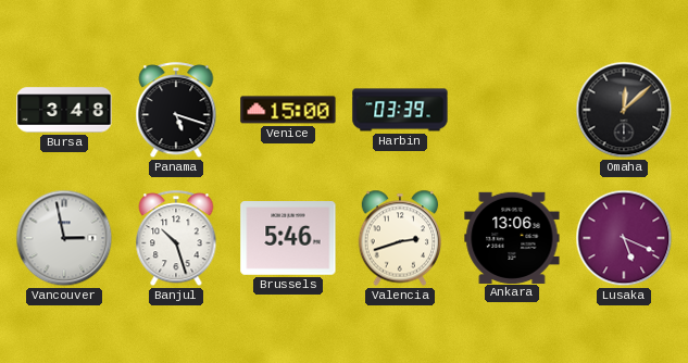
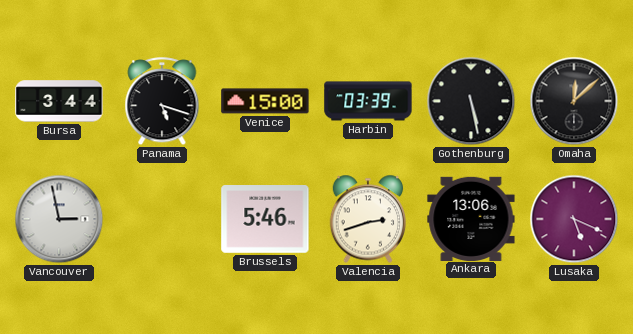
Bursa: 3:48 -> 3:44
Gothenburg: none -> 5:28
Banjul: 10:27 -> none
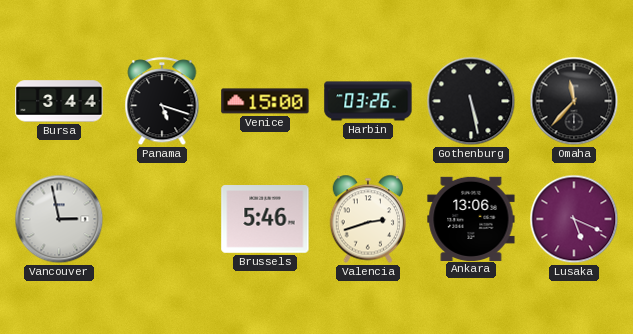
Harbin: 03:39 -> 03:26
Omaha: 12:08 -> 11:37
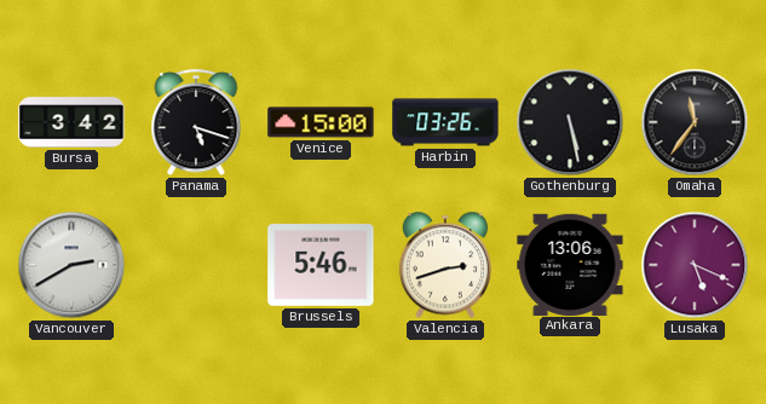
Bursa: 3:44 -> 3:42
Omaha: 11:37 -> 11:36
Vancouver: 2:58 -> 2:40
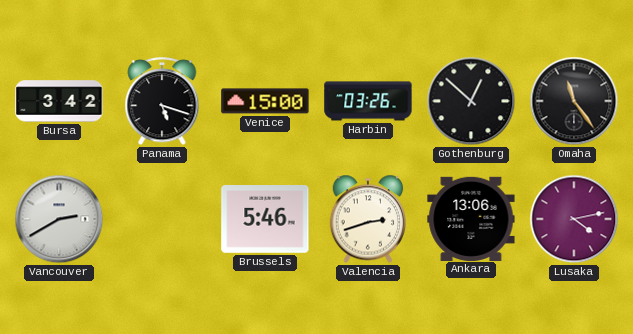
Gothenburg: 5:28 -> 12:52
Omaha: 11:36 -> 11:24
Lusaka: 5:19 -> 4:13
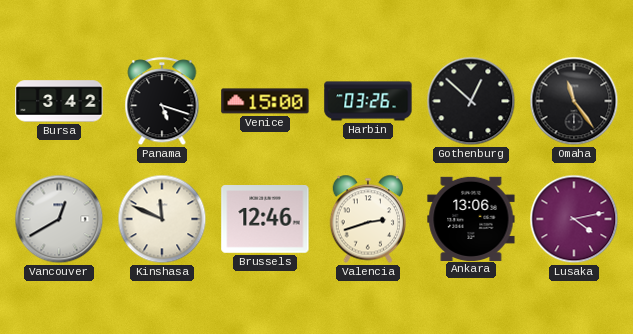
Vancouver: 2:40 -> 12:40
Kinshasa: none -> 11:49
Brussels: 5:46 -> 12:46
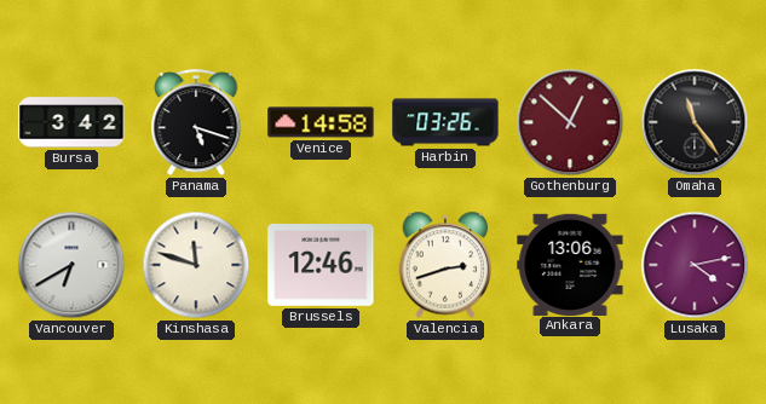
Venice: 15:00 -> 14:58
Gothenburg dial: black -> burgundy
Vancouver: 12:40 -> 6:40
Kinshasa: 11:49 -> 11:48
